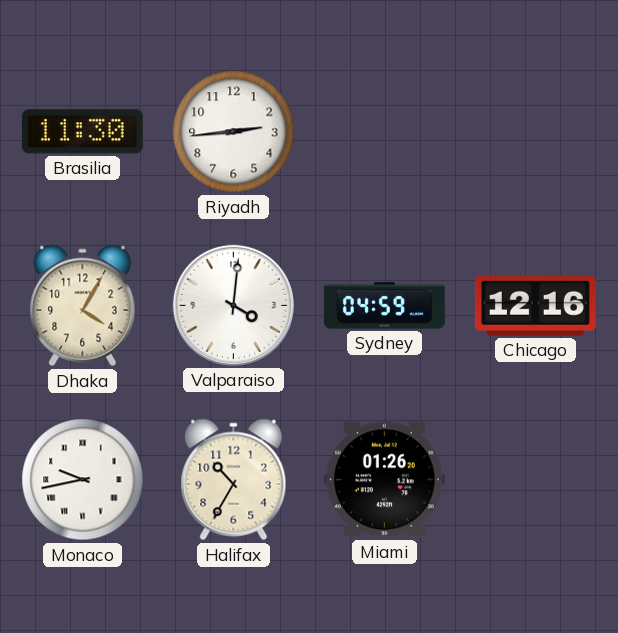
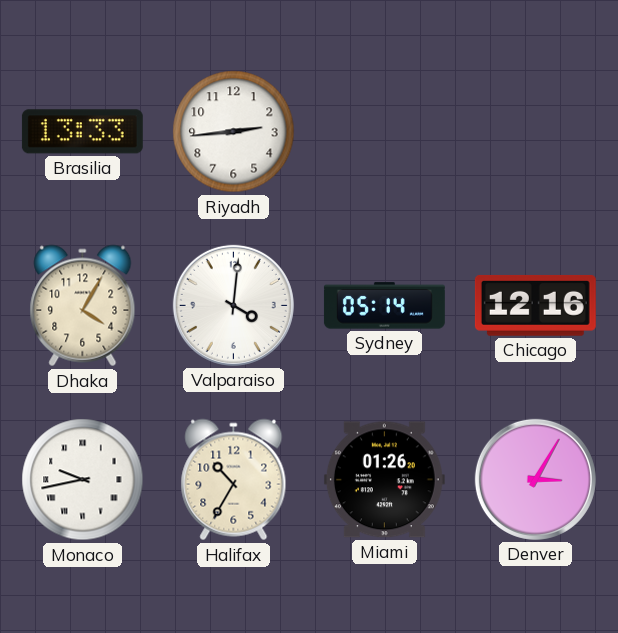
Brasilia: 11:30 -> 13:33
Sydney: 04:59 -> 05:14
Denver: none -> 3:05
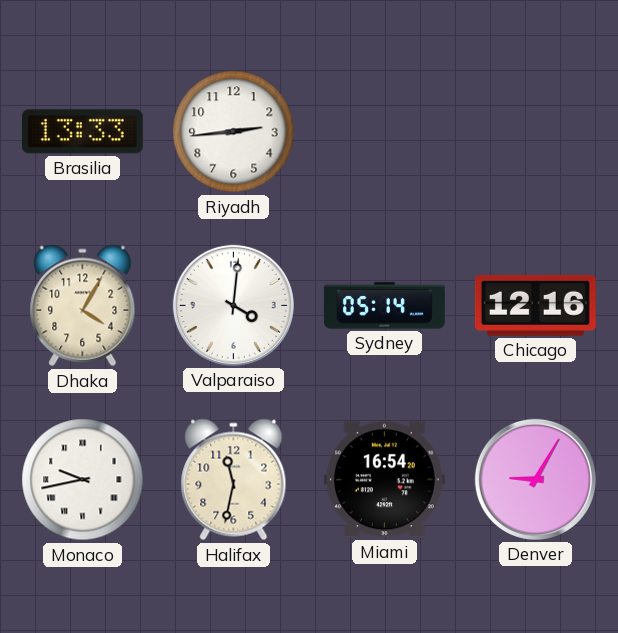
Halifax: 10:35 -> 11:32
Miami: 01:26 -> 16:54
Denver: 3:05 -> 9:05
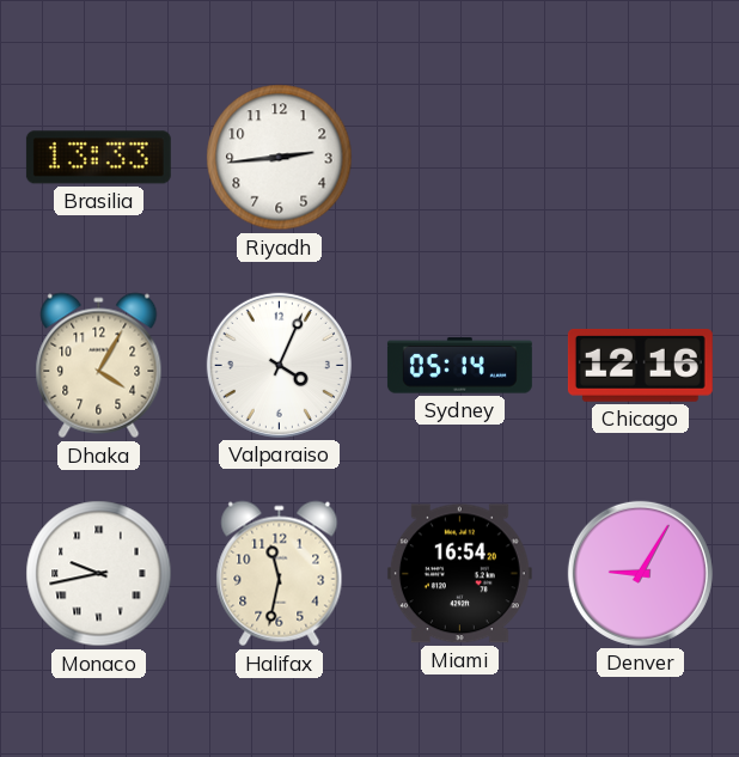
Valparaiso: 4:01 -> 4:04
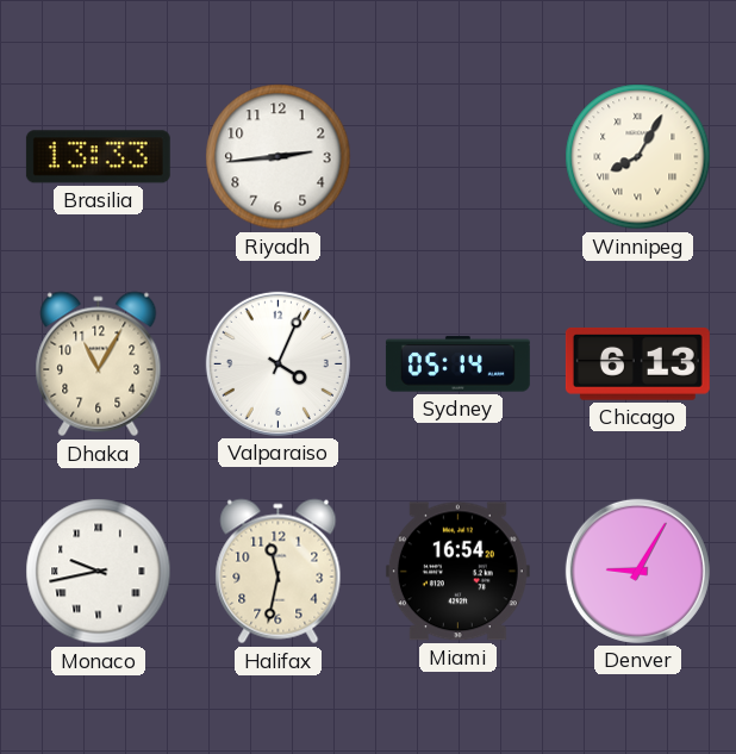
Winnipeg: none -> 8:05
Dhaka: 4:05 -> 11:05
Chicago: 12:16 -> 6:13
